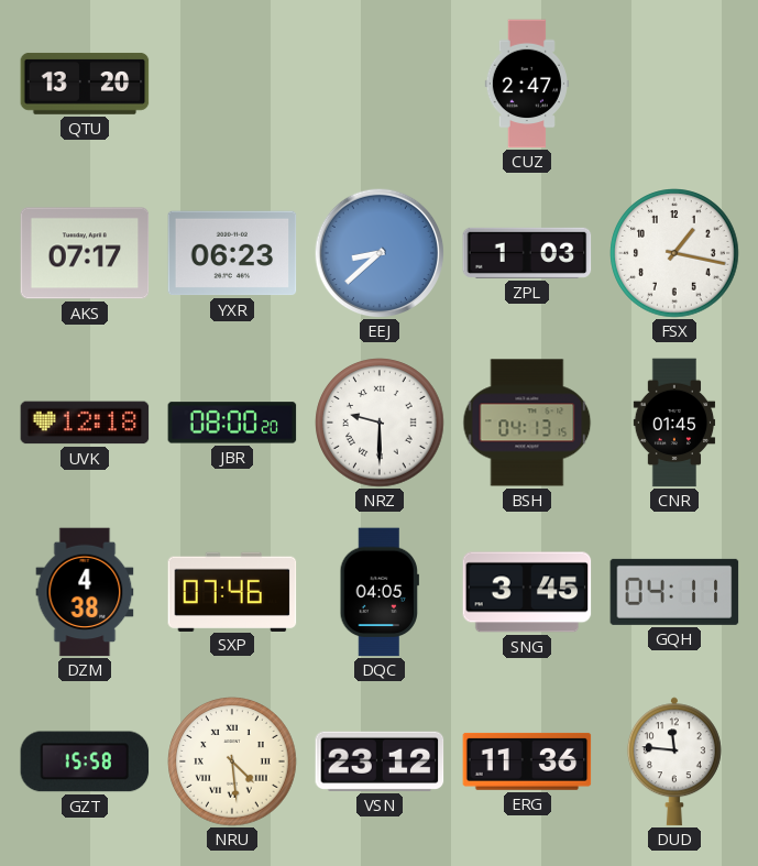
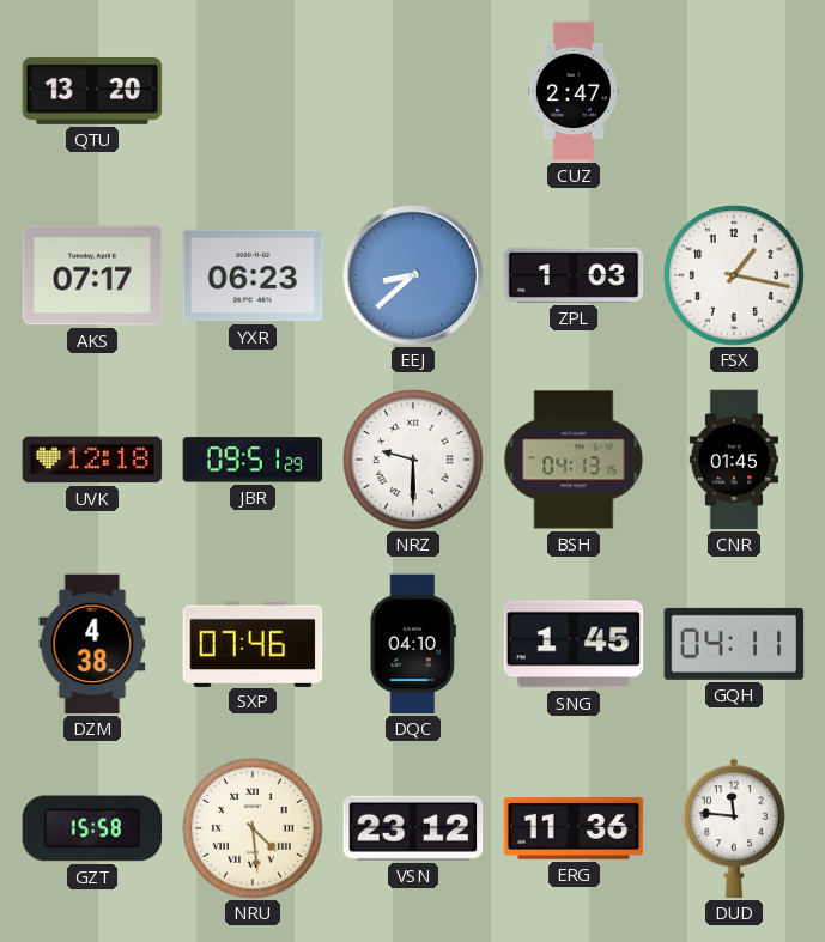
JBR: 08:00 -> 09:51
DQC: 04:05 -> 04:10
SNG: 3:45 -> 1:45
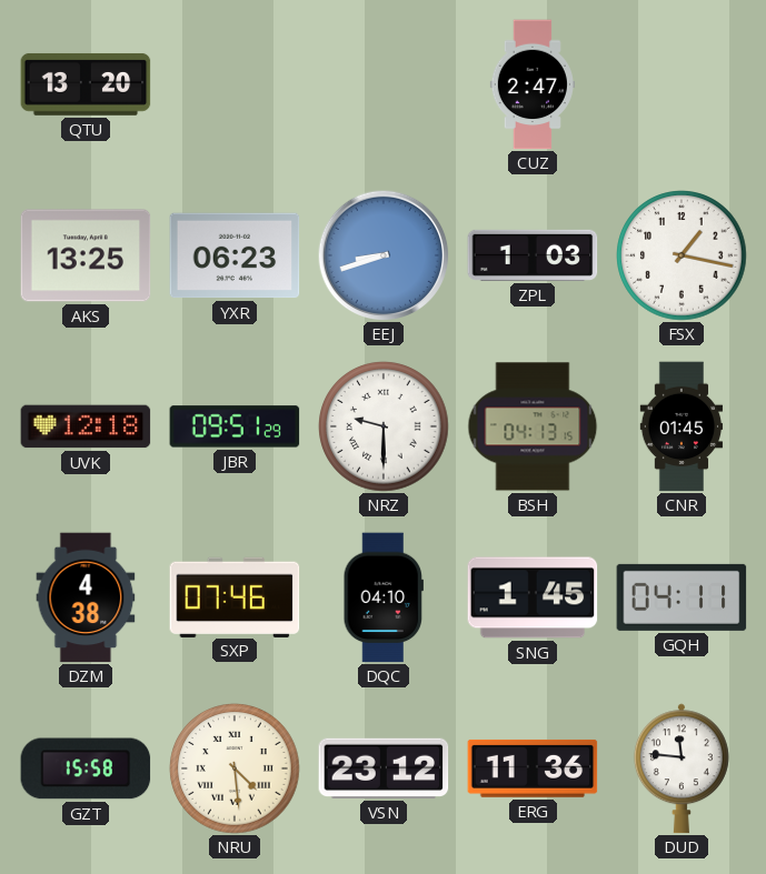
AKS: 07:17 -> 13:25
EEJ: 8:38 -> 8:42
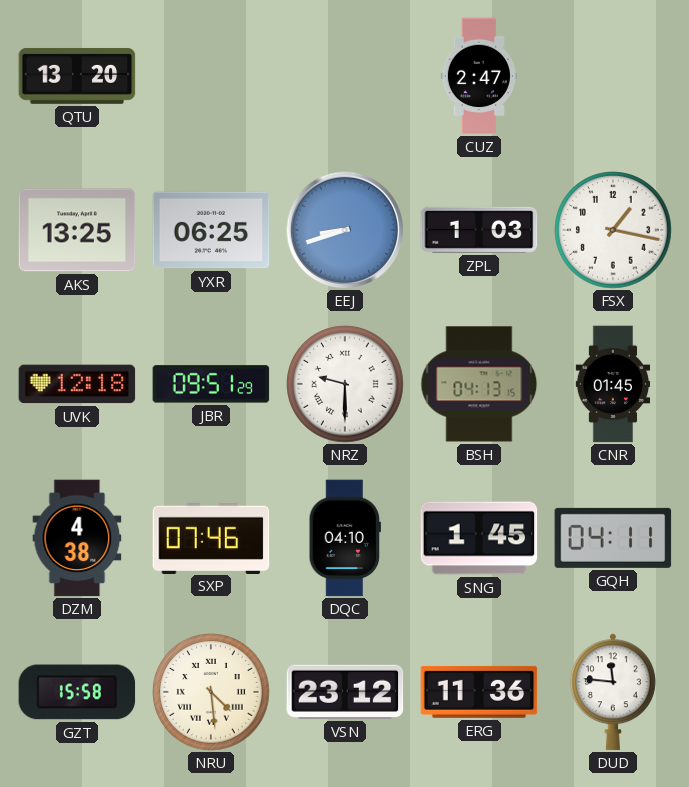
YXR: 06:23 -> 06:25
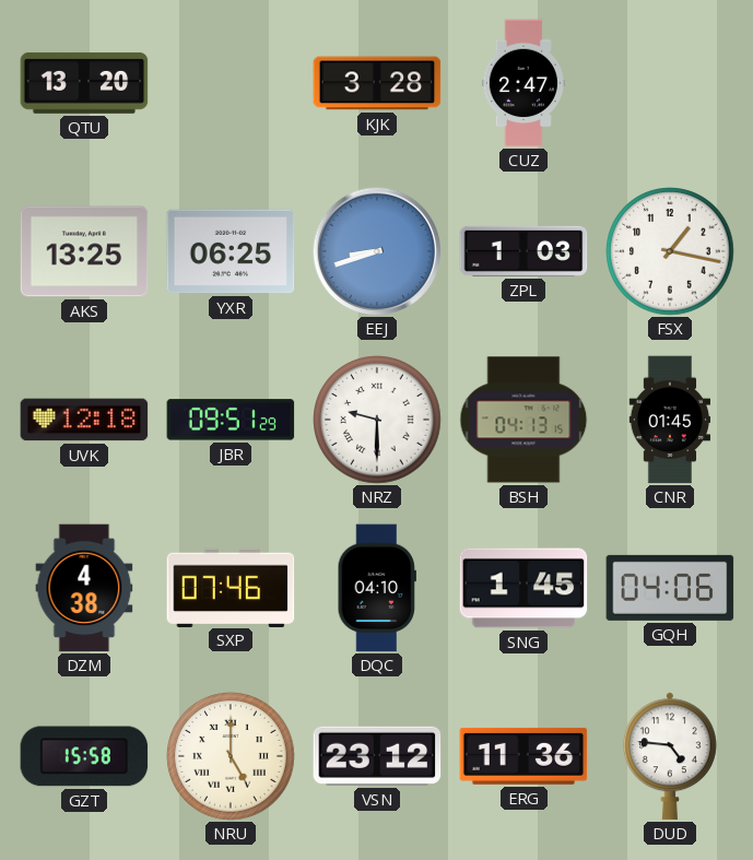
KJK: none -> 3:28
GQH: 04:11 -> 04:06
NRU: 4:29 -> 5:00
DUD: 11:46 -> 4:46
